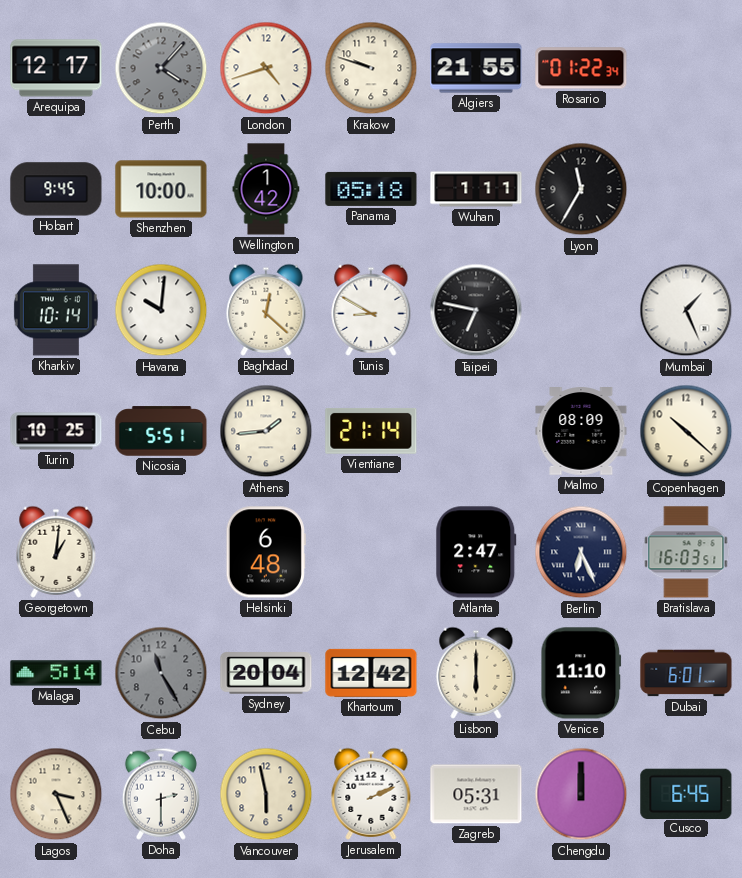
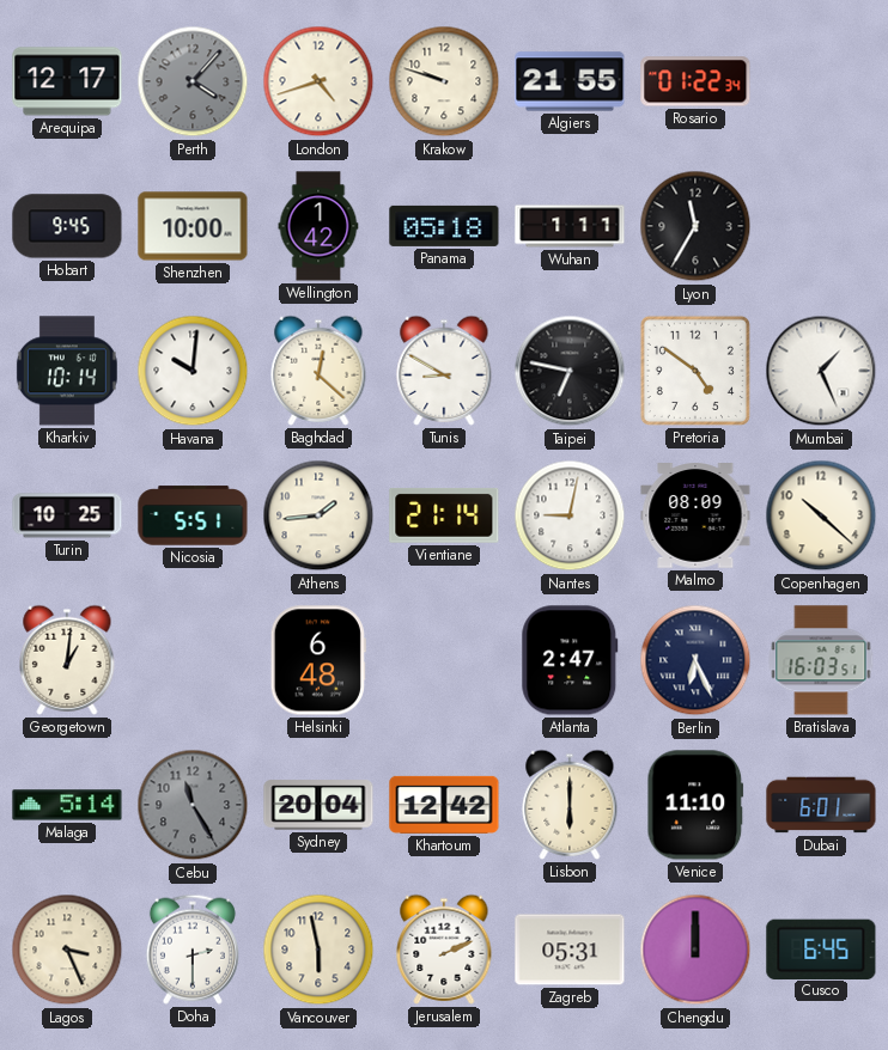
Pretoria: none -> 4:51
Nantes: none -> 9:02
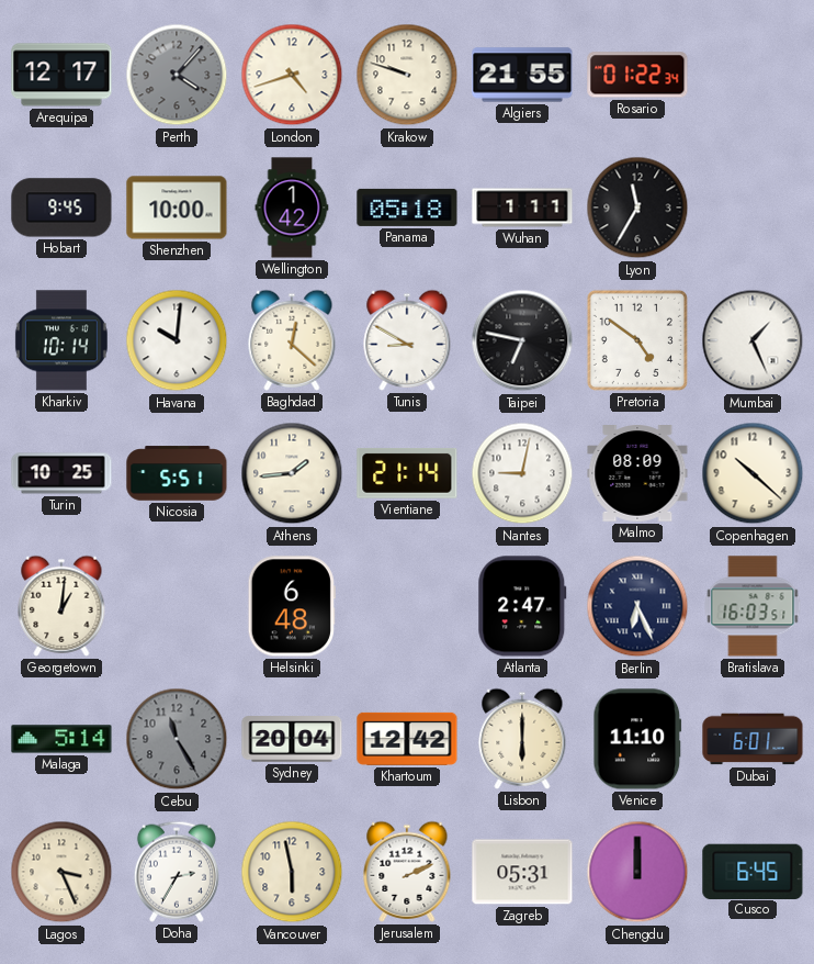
Doha: 2:30 -> 2:35
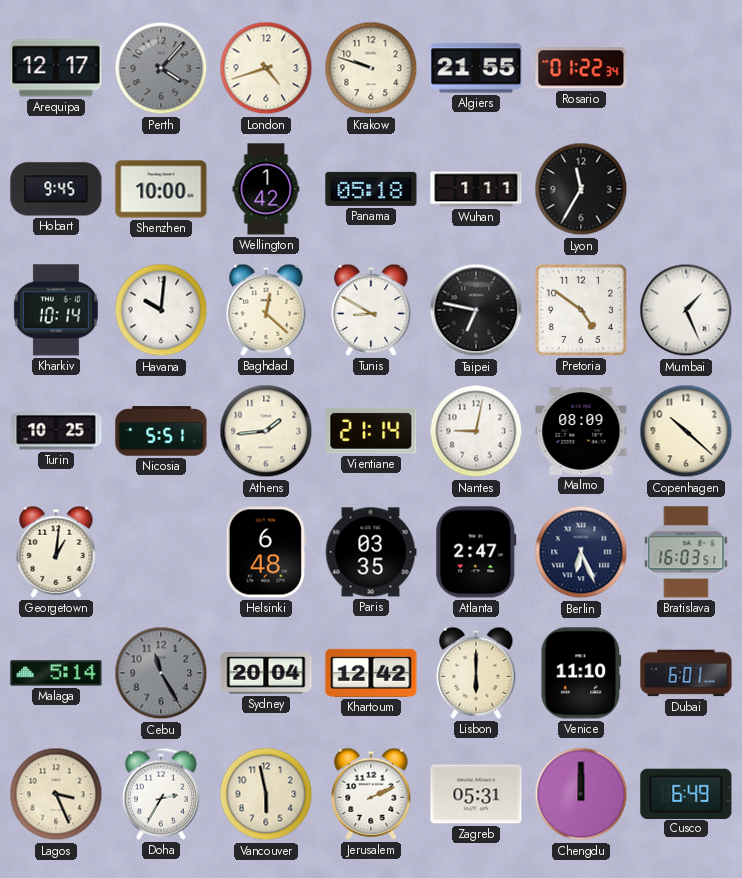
Paris: none -> 03:35
Cusco: 6:45 -> 6:49
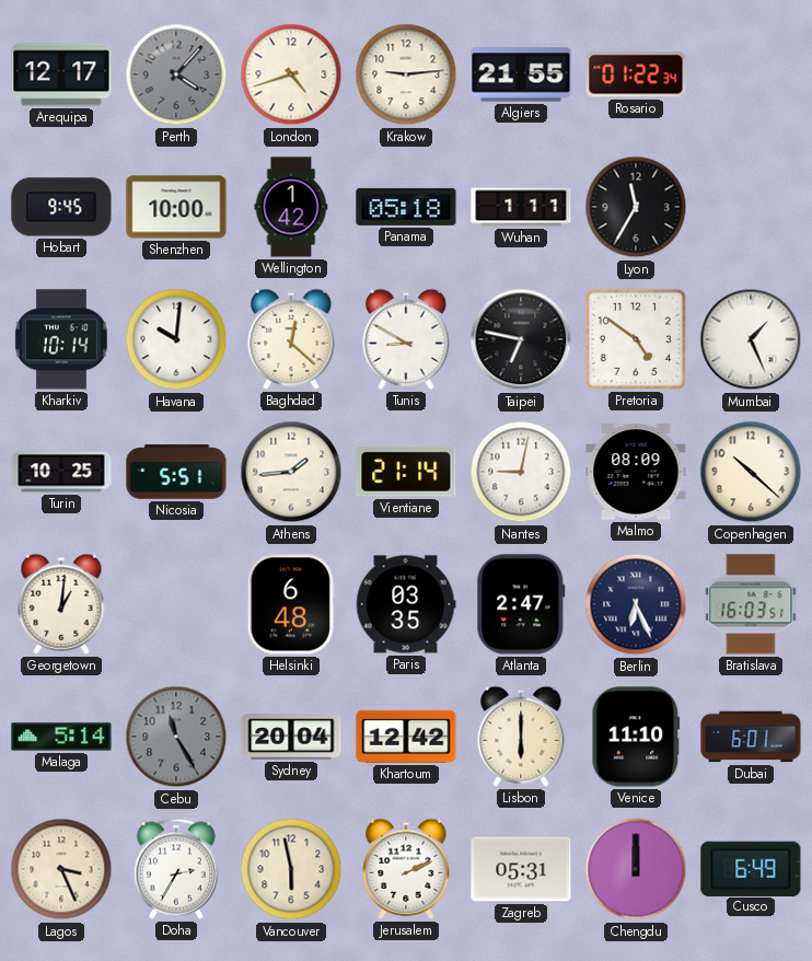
Krakow: 9:48 -> 9:14
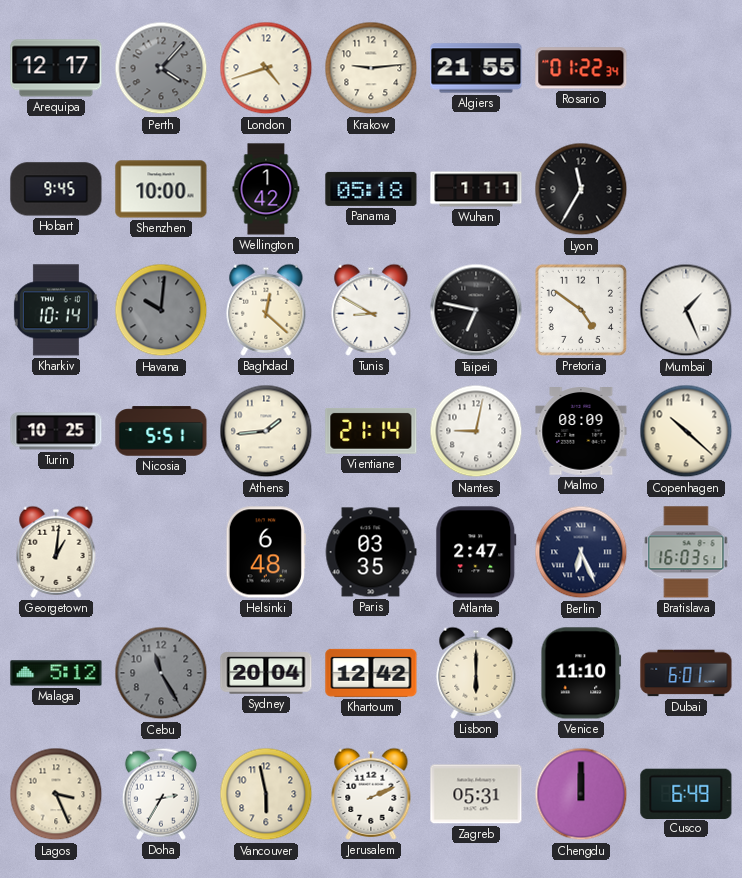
Havana dial: white -> grey
Malaga: 5:14 -> 5:12
